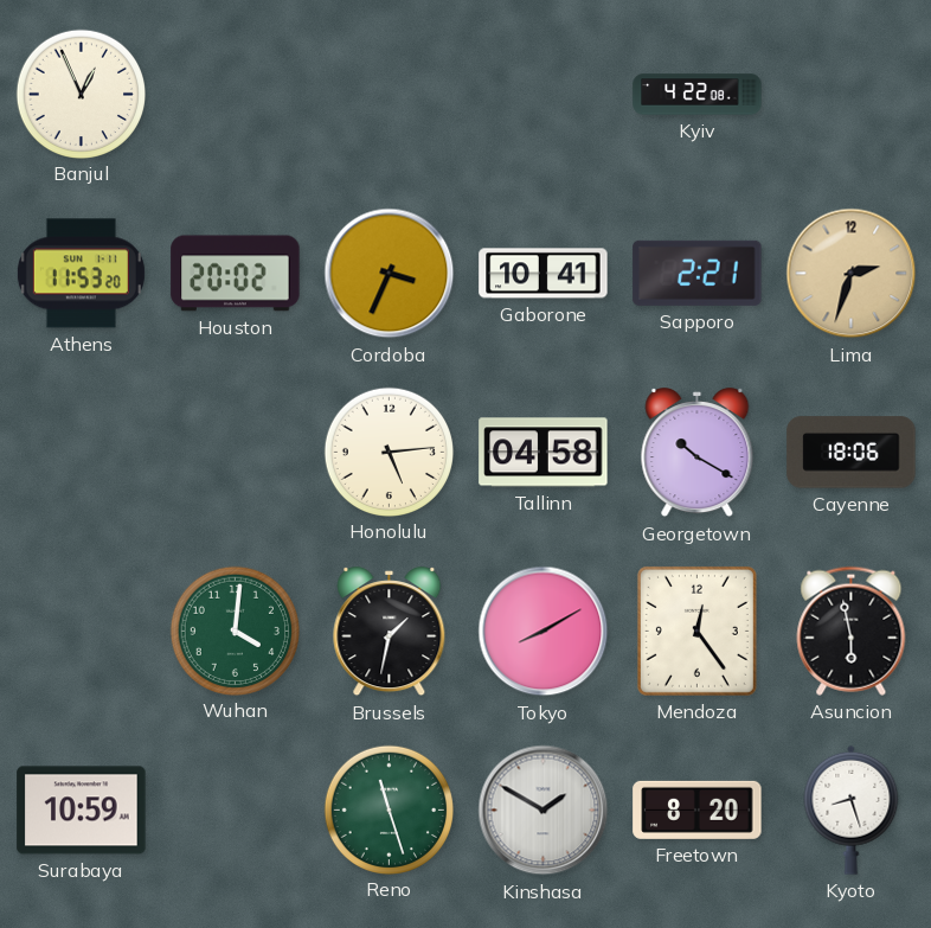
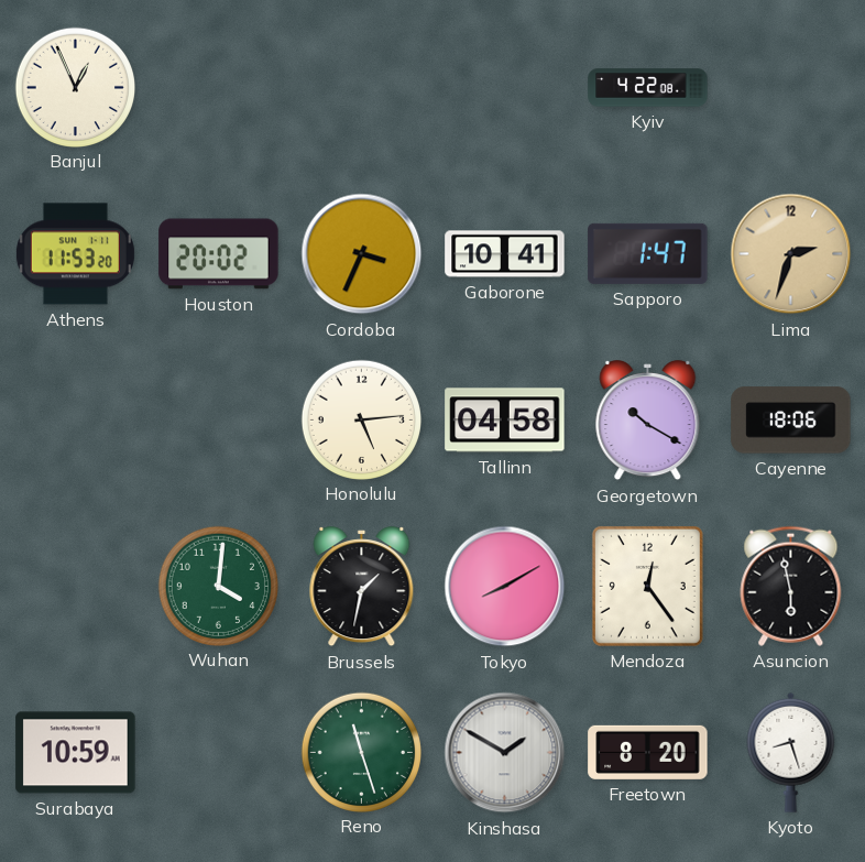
Sapporo: 2:21 -> 1:47
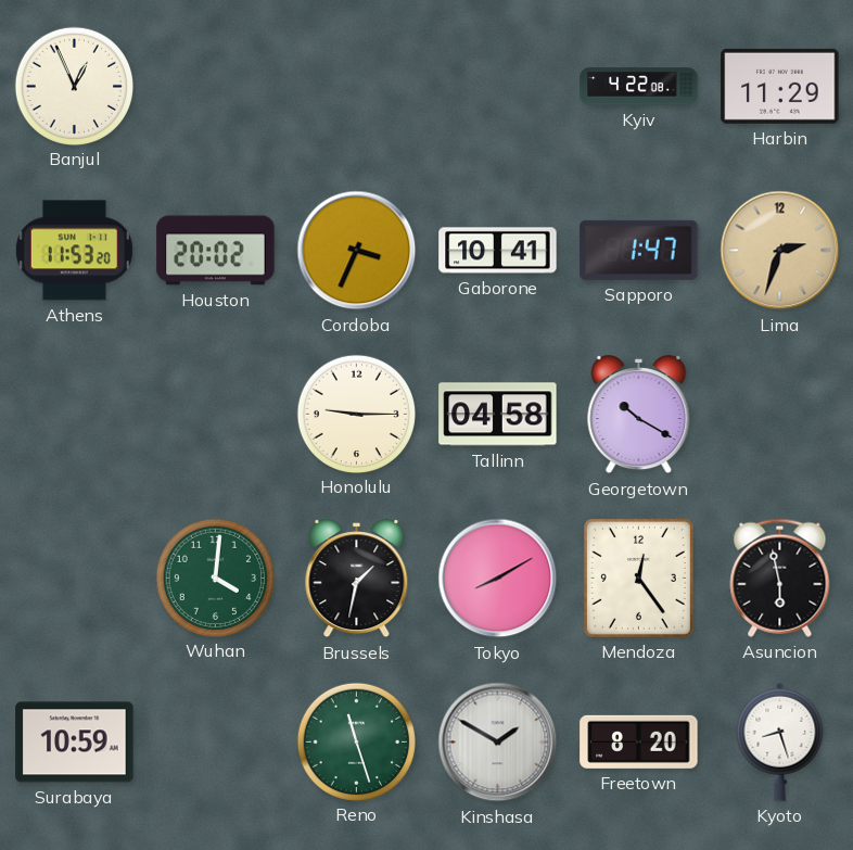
Harbin: none -> 11:29
Honolulu: 5:14 -> 9:15
Cayenne: 18:06 -> none
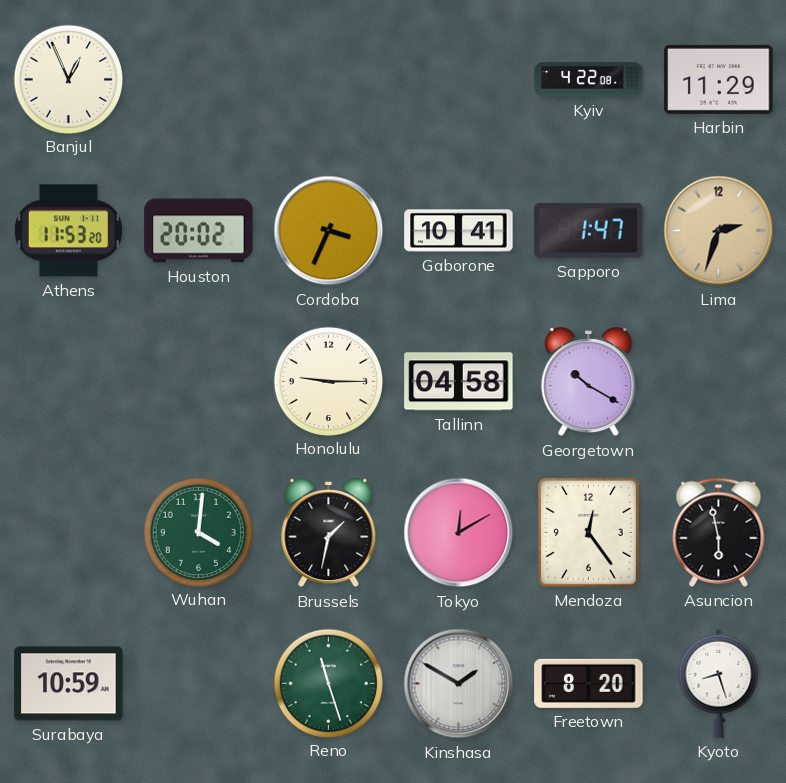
Tokyo: 8:10 -> 12:10
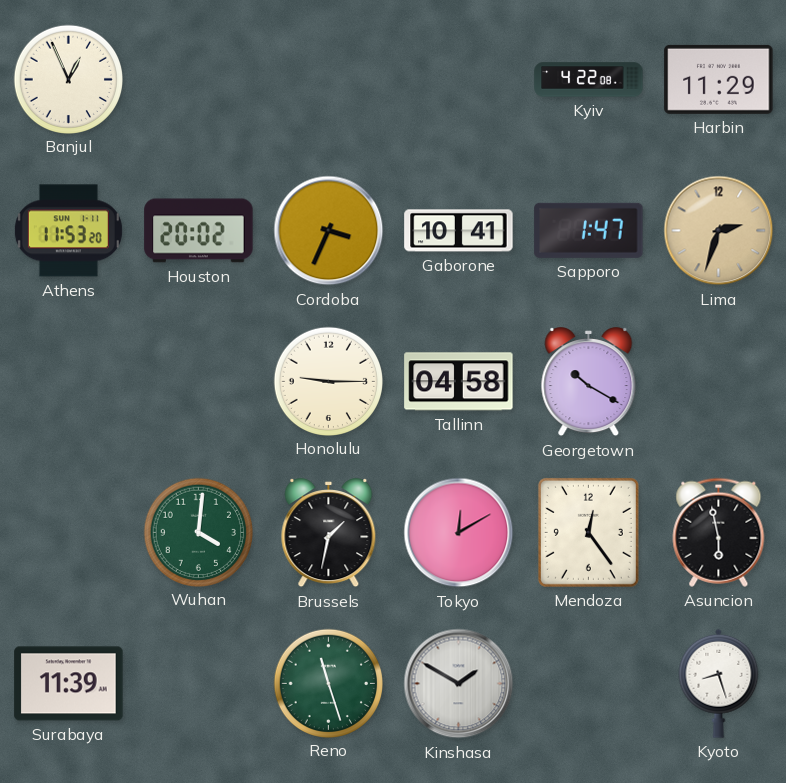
Surabaya: 10:59 -> 11:39
Freetown: 8:20 -> none
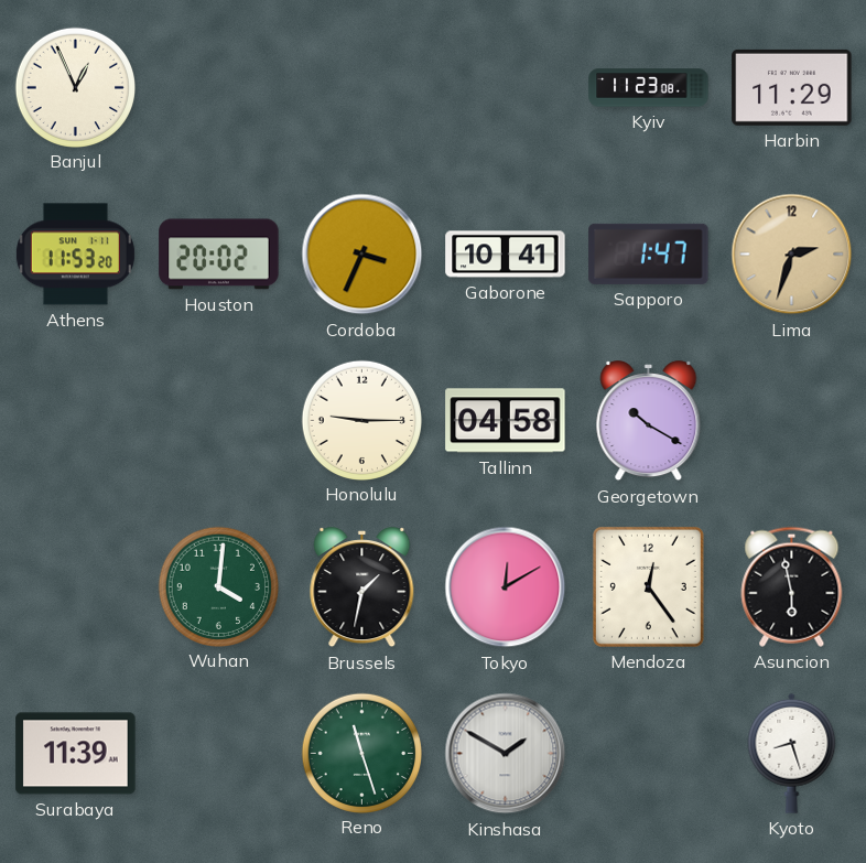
Kyiv: 4:22 -> 11:23
